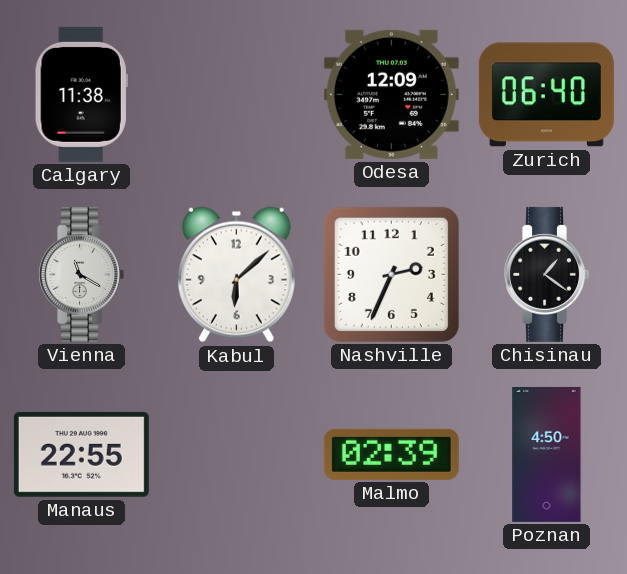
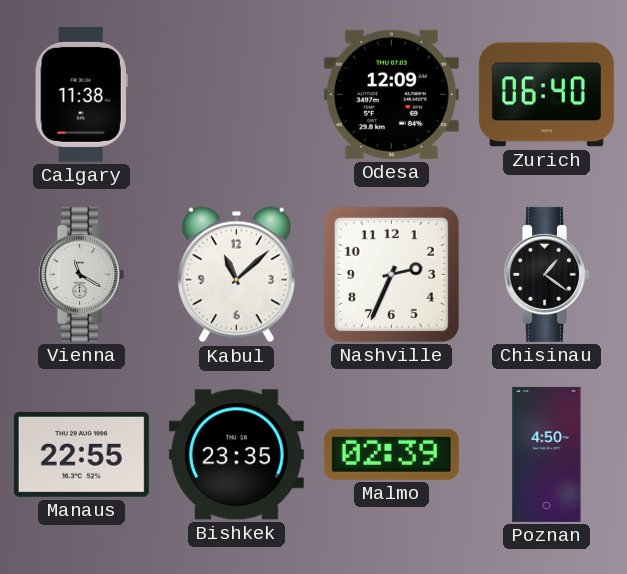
Kabul: 6:08 -> 11:08
Bishkek: none -> 23:35
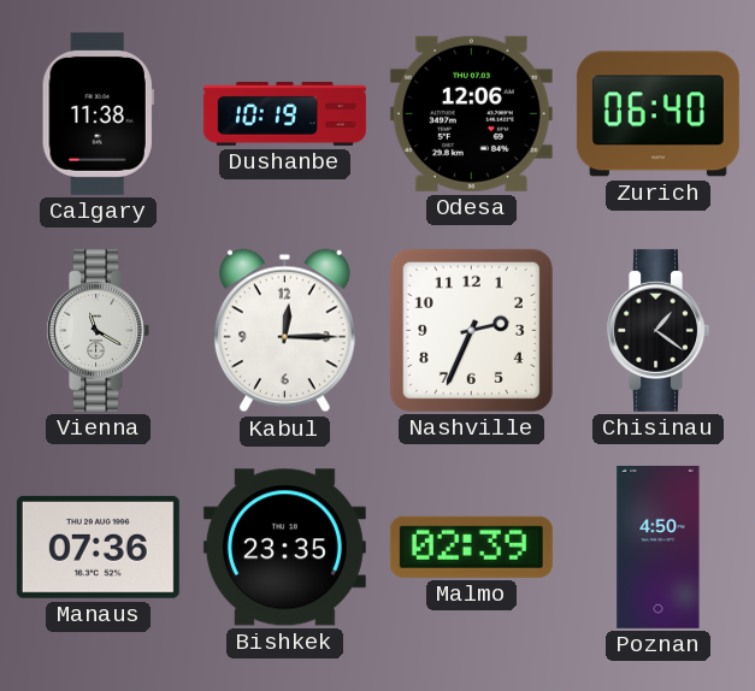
Dushanbe: none -> 10:19
Odesa: 12:09 -> 12:06
Kabul: 11:08 -> 12:15
Manaus: 22:55 -> 07:36
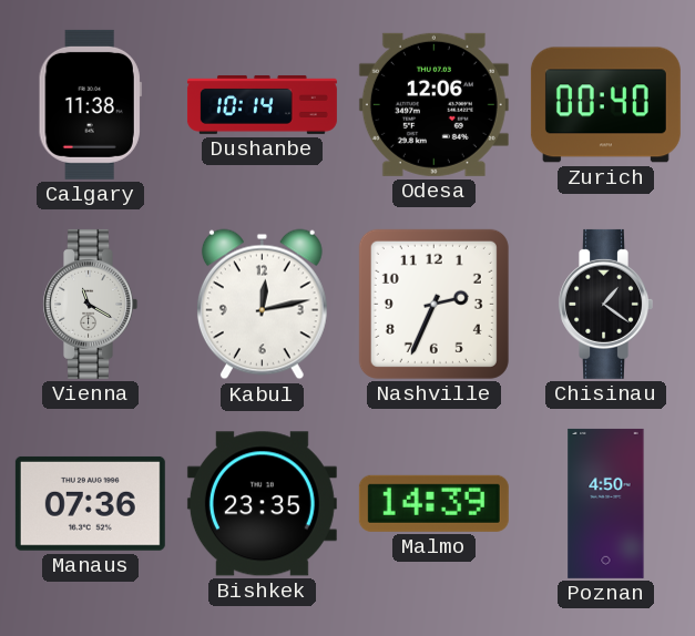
Dushanbe: 10:19 -> 10:14
Zurich: 06:40 -> 00:40
Kabul: 12:15 -> 12:13
Malmo: 02:39 -> 14:39
